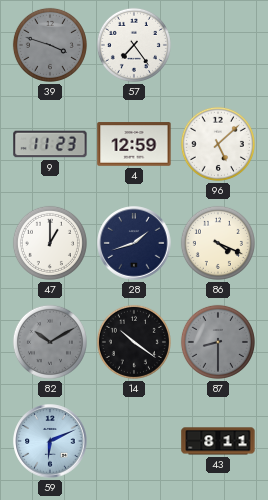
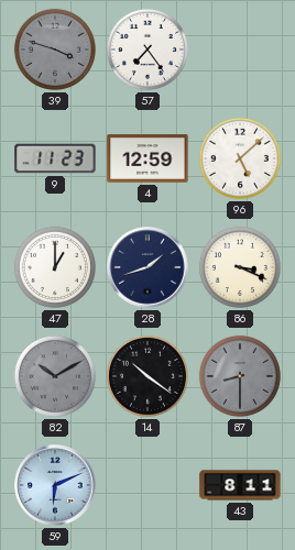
86: 4:19 -> 3:19
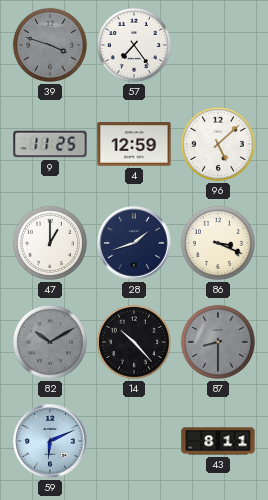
9: 11:23 -> 11:25
14: 10:21 -> 10:23
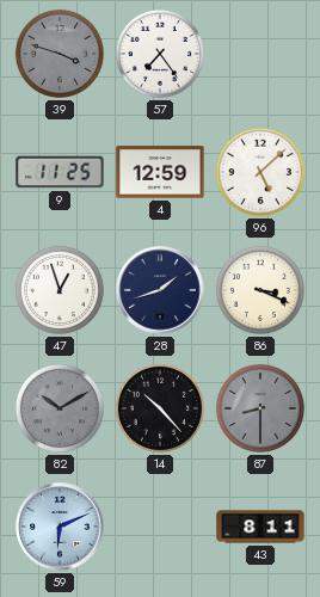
47: 1:00 -> 12:57
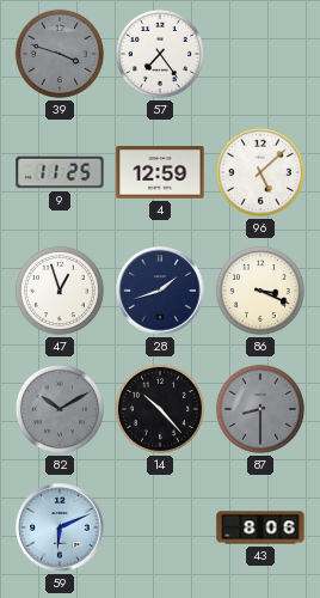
43: 8:11 -> 8:06
